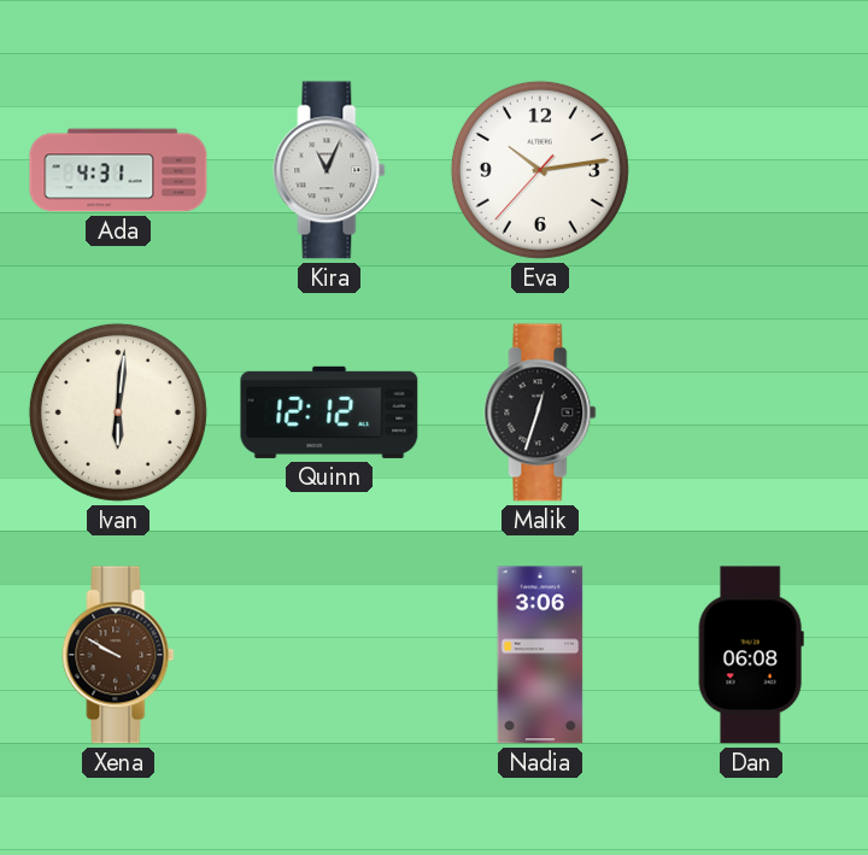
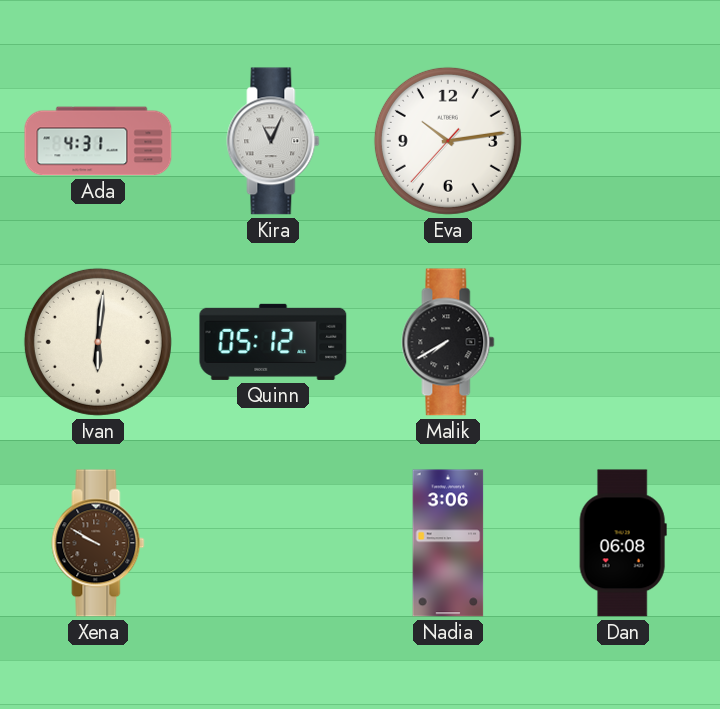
Quinn: 12:12 -> 05:12
Malik: 12:33 -> 7:40
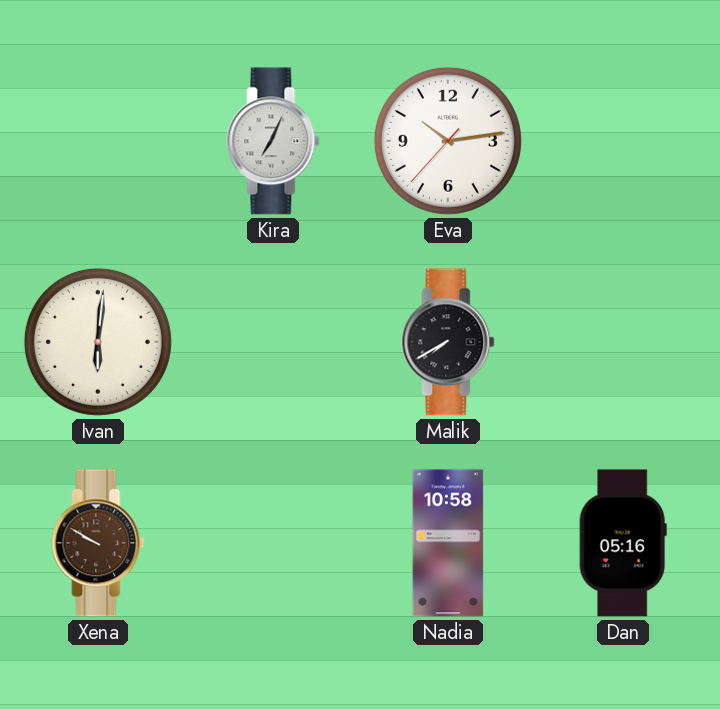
Ada: 4:31 -> none
Kira: 11:04 -> 7:04
Quinn: 05:12 -> none
Nadia: 3:06 -> 10:58
Dan: 06:08 -> 05:16
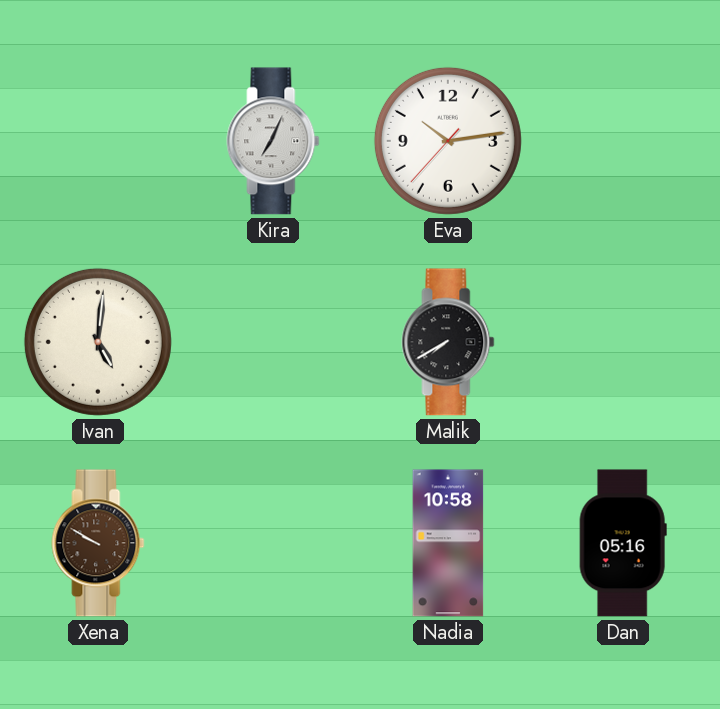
Ivan: 6:01 -> 5:01
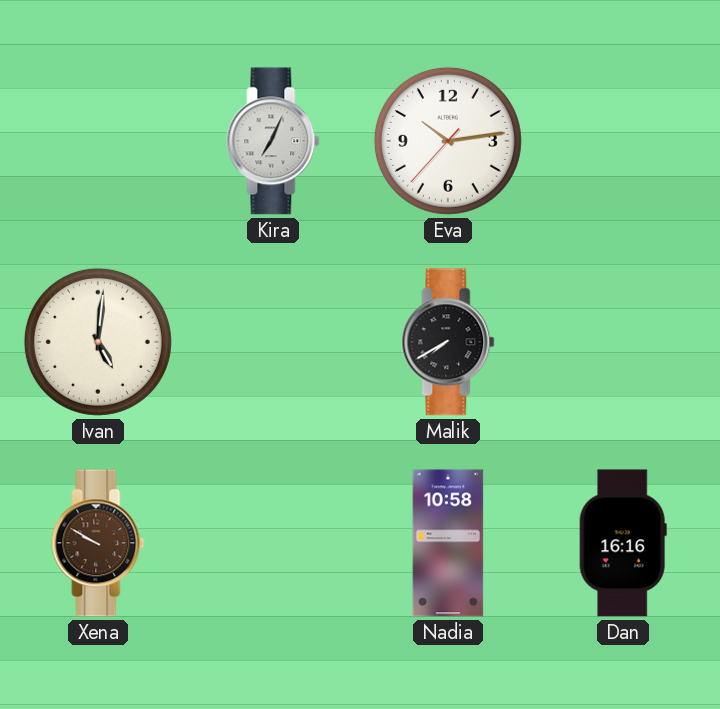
Dan: 05:16 -> 16:16
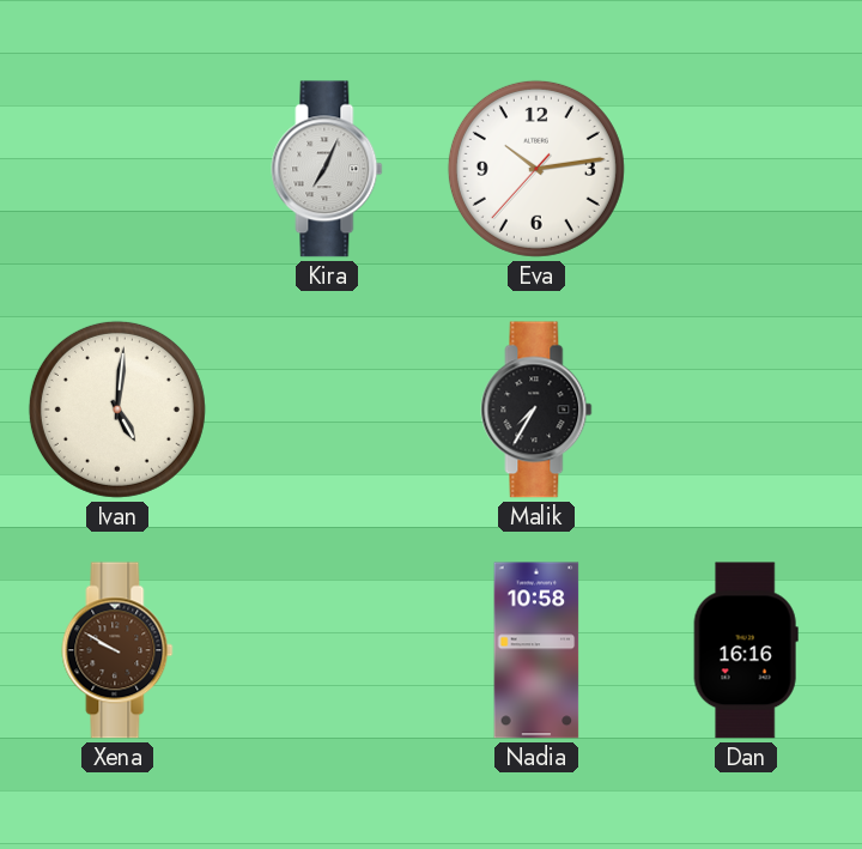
Malik: 7:40 -> 7:35
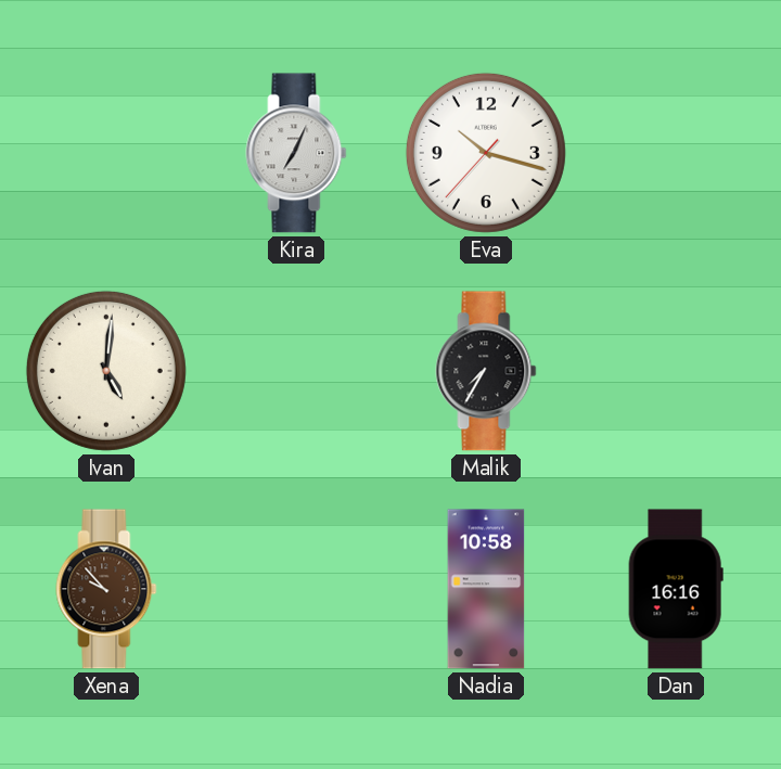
Eva: 10:13 -> 10:17
Xena: 9:50 -> 9:53
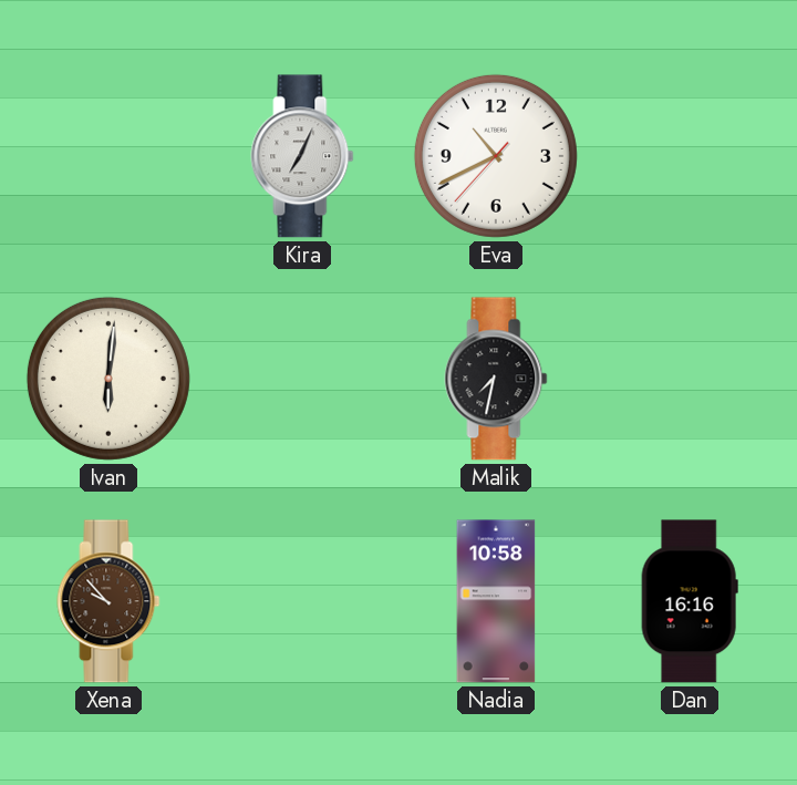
Eva: 10:17 -> 10:40
Ivan: 5:01 -> 6:01
Malik: 7:35 -> 7:32
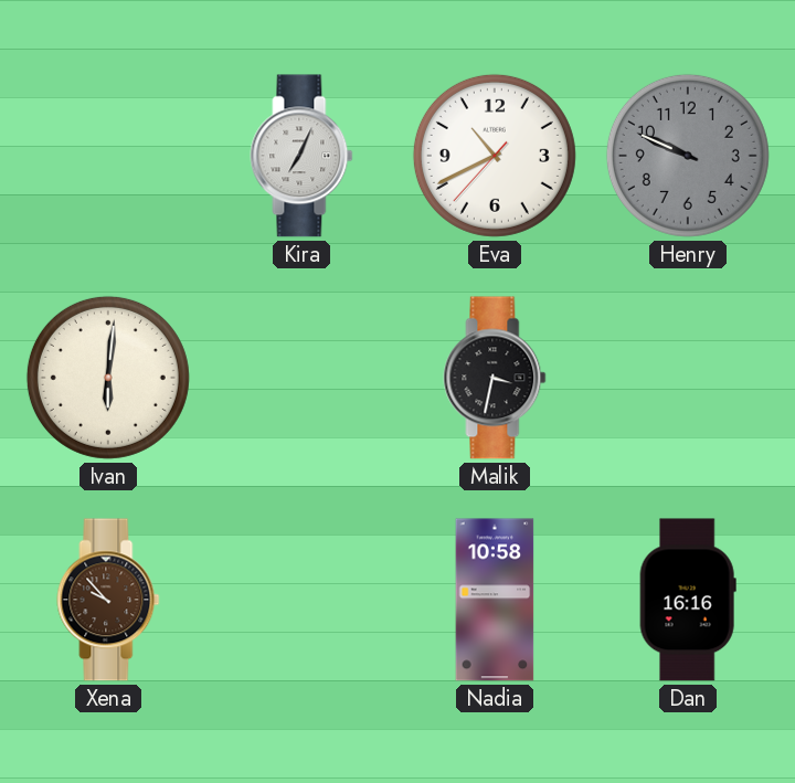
Henry: none -> 9:49
Malik: 7:32 -> 3:32
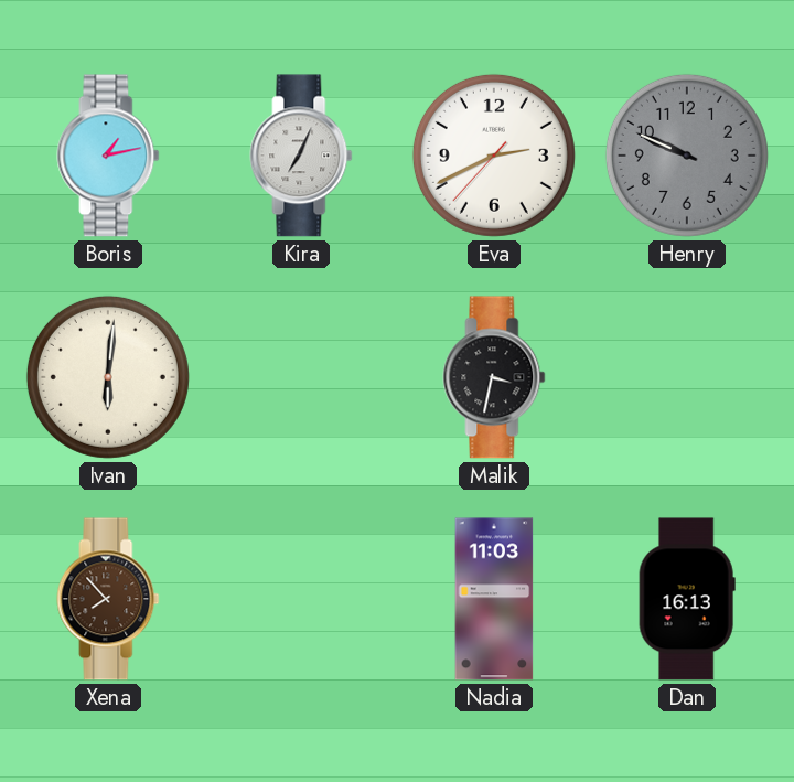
Boris: none -> 1:13
Eva: 10:40 -> 2:40
Xena: 9:53 -> 7:53
Nadia: 10:58 -> 11:03
Dan: 16:16 -> 16:13
